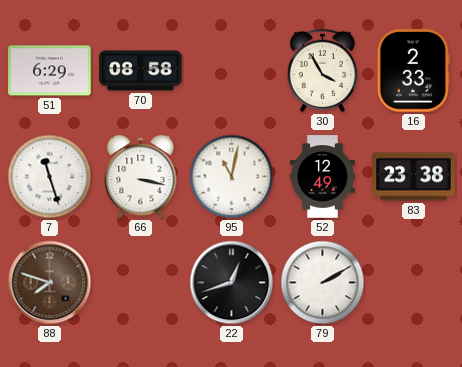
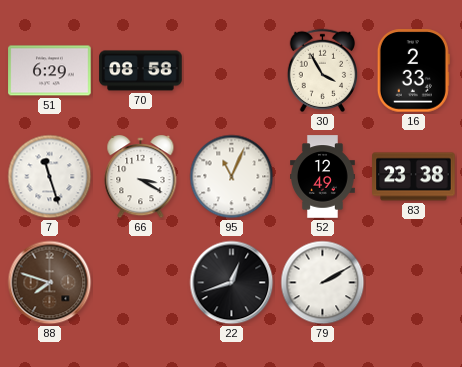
66: 3:17 -> 3:20
95: 11:02 -> 11:04
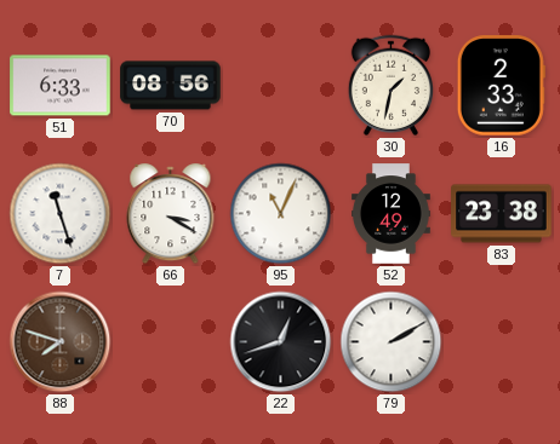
51: 6:29 -> 6:33
70: 08:58 -> 08:56
30: 3:55 -> 1:32
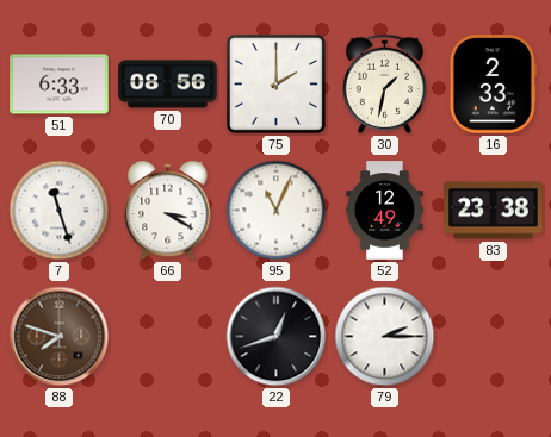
75: none -> 2:00
79: 2:10 -> 2:15
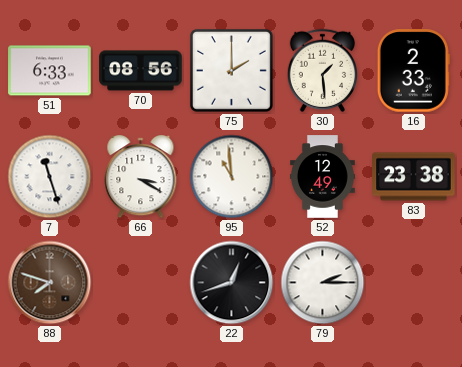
30: 1:32 -> 1:29
95: 11:04 -> 10:59
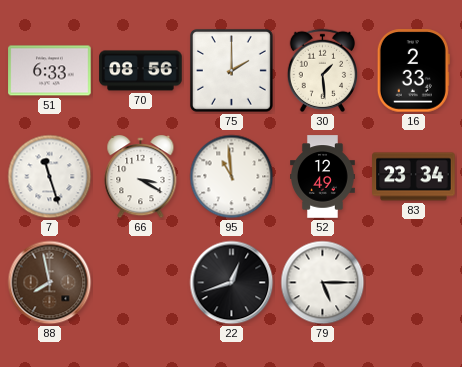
83: 23:38 -> 23:34
88: 7:48 -> 7:58
79: 2:15 -> 5:15
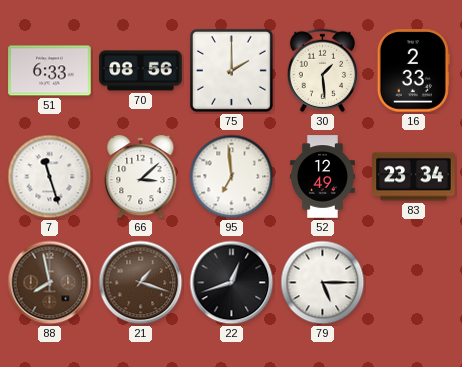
66: 3:20 -> 3:08
95: 10:59 -> 6:59
21: none -> 1:18
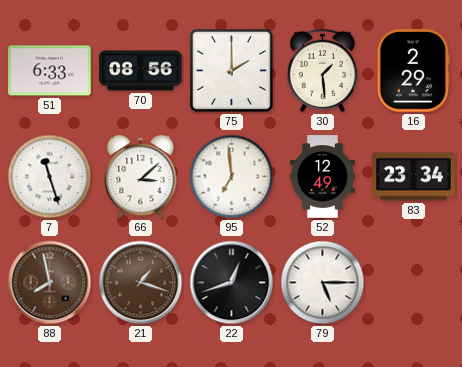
16: 2:33 -> 2:29
